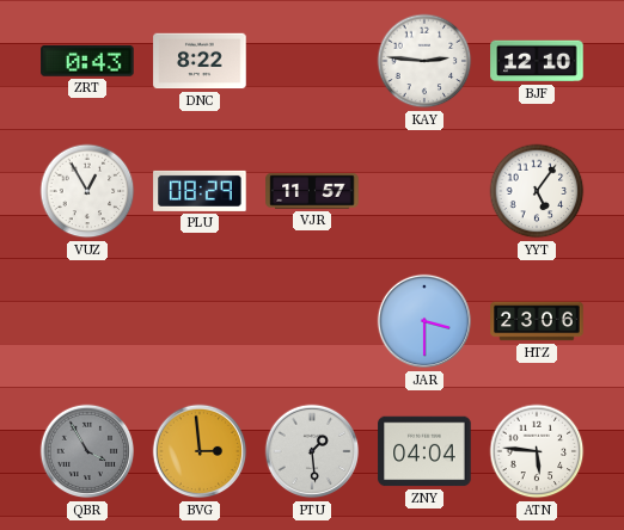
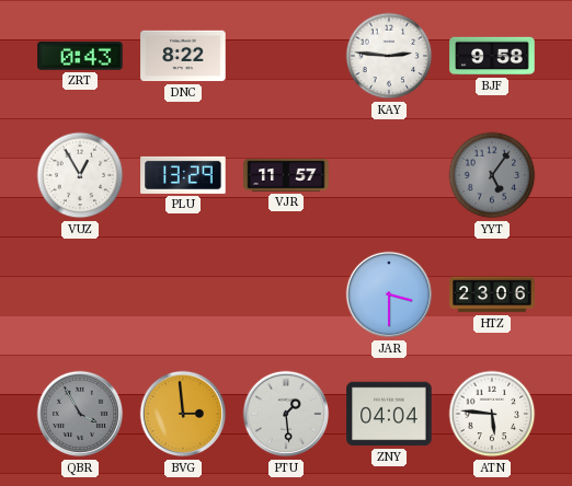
BJF: 12:10 -> 9:58
PLU: 08:29 -> 13:29
YYT dial: white -> grey
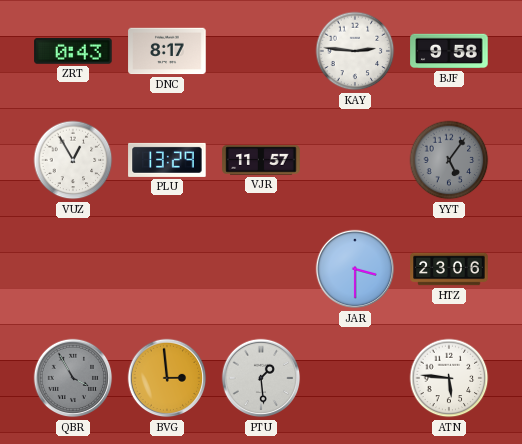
DNC: 8:22 -> 8:17
ZNY: 04:04 -> none
